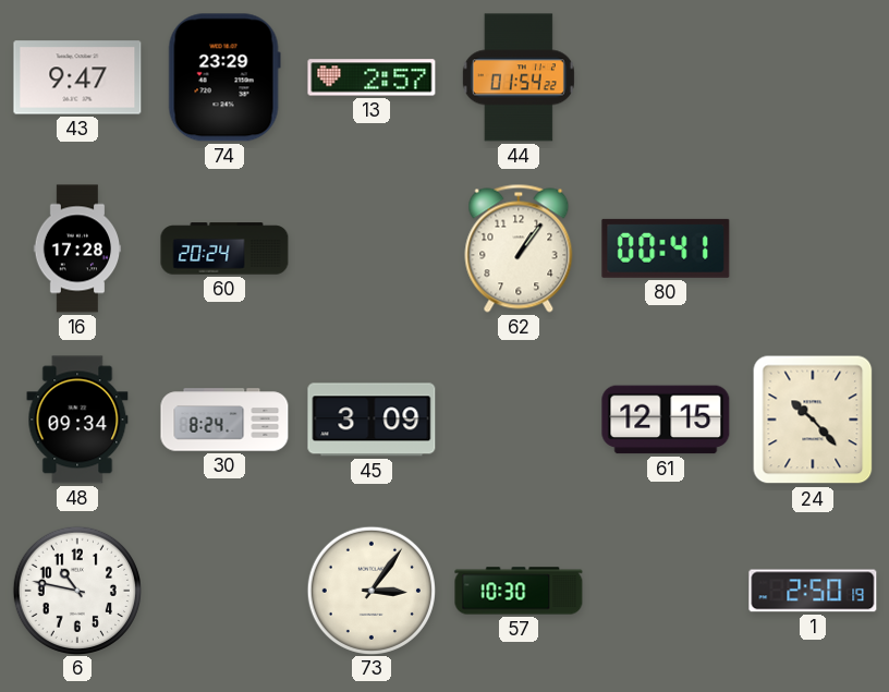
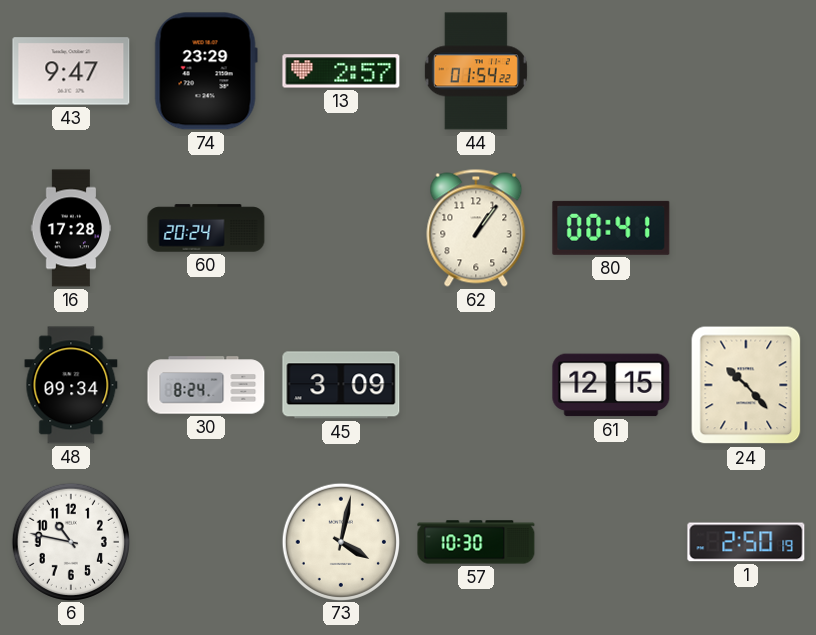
73: 3:06 -> 4:02
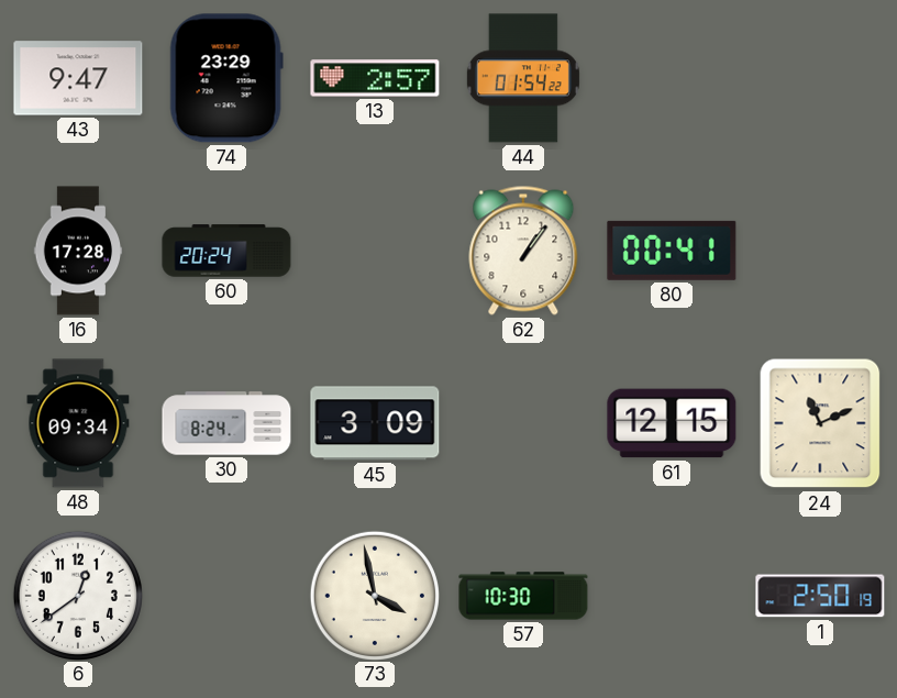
24: 10:23 -> 11:11
6: 10:47 -> 12:39
73: 4:02 -> 3:58
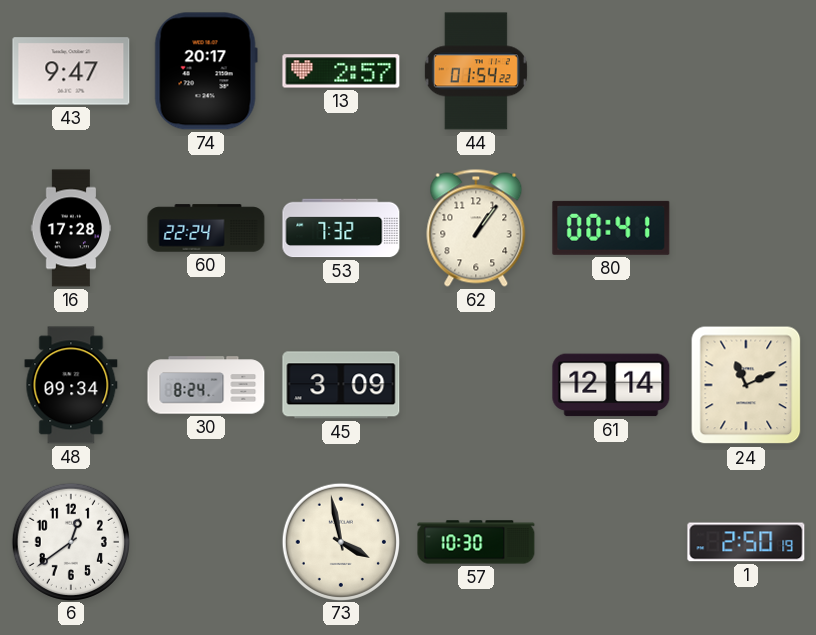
74: 23:29 -> 20:17
60: 20:24 -> 22:24
53: none -> 7:32
61: 12:15 -> 12:14
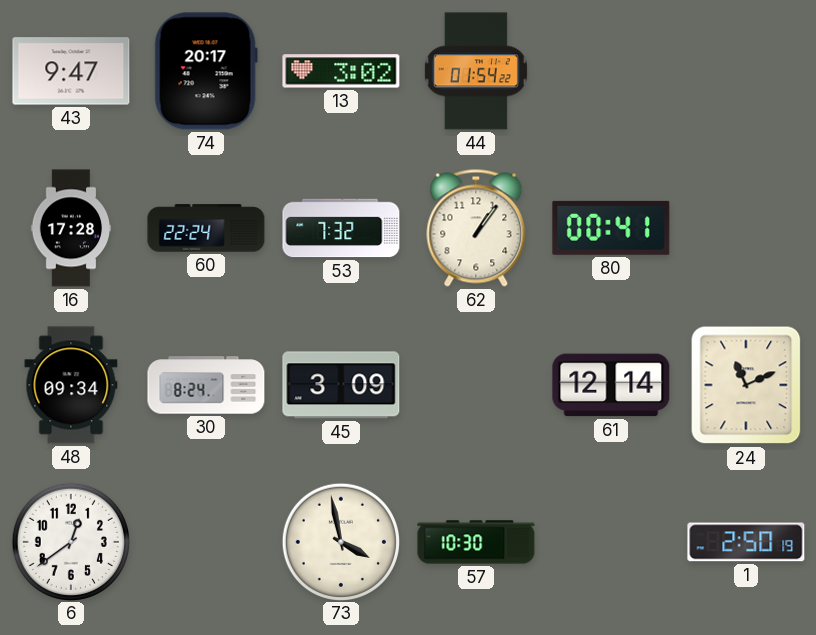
13: 2:57 -> 3:02
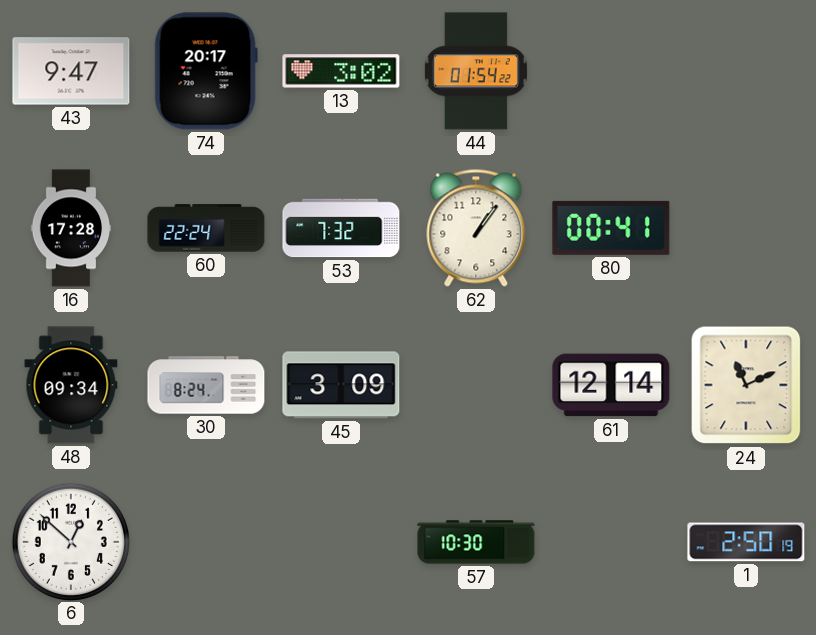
6: 12:39 -> 12:52
73: 3:58 -> none
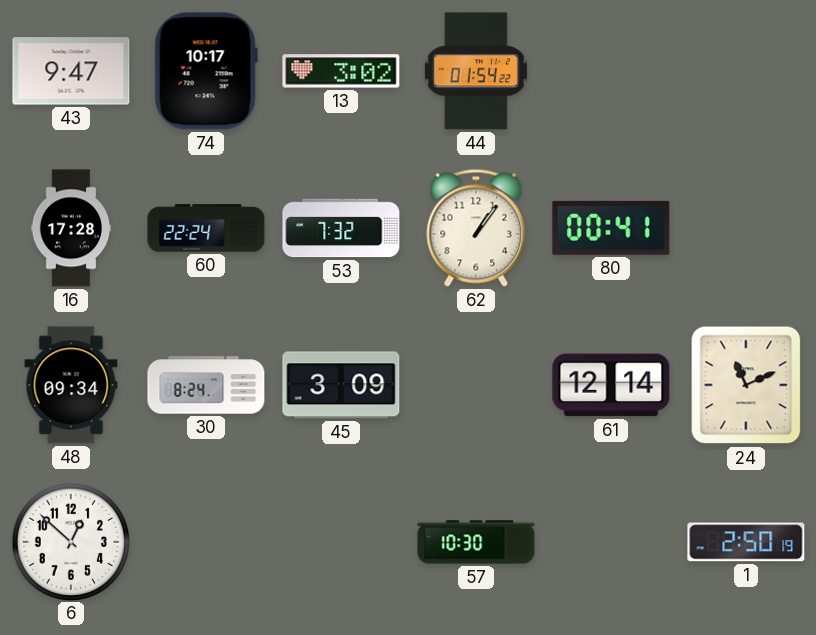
74: 20:17 -> 10:17
